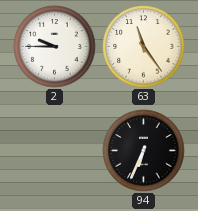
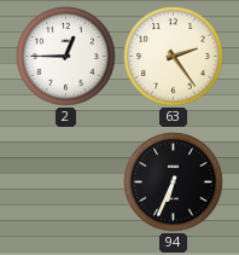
2: 9:45 -> 12:45
63: 11:24 -> 2:24
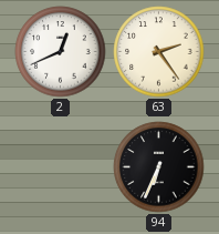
2: 12:45 -> 12:41
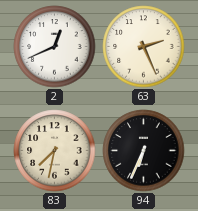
63: 2:24 -> 2:26
83: none -> 7:32
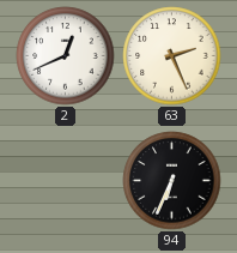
83: 7:32 -> none
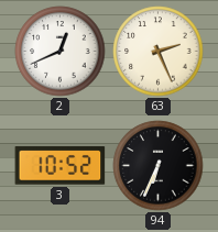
3: none -> 10:52
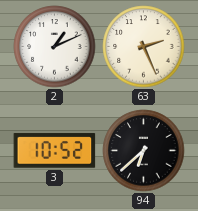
2: 12:41 -> 1:11
94: 6:34 -> 6:38
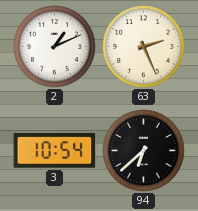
3: 10:52 -> 10:54
